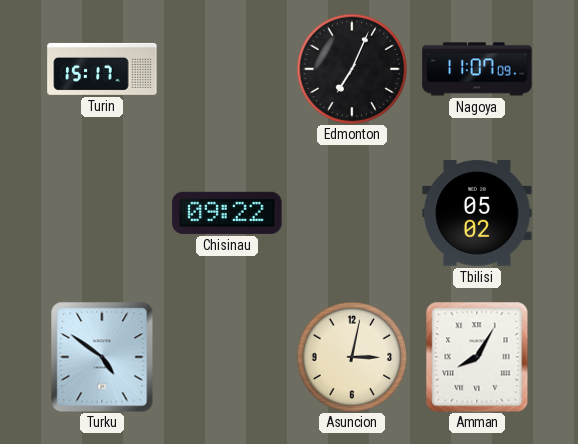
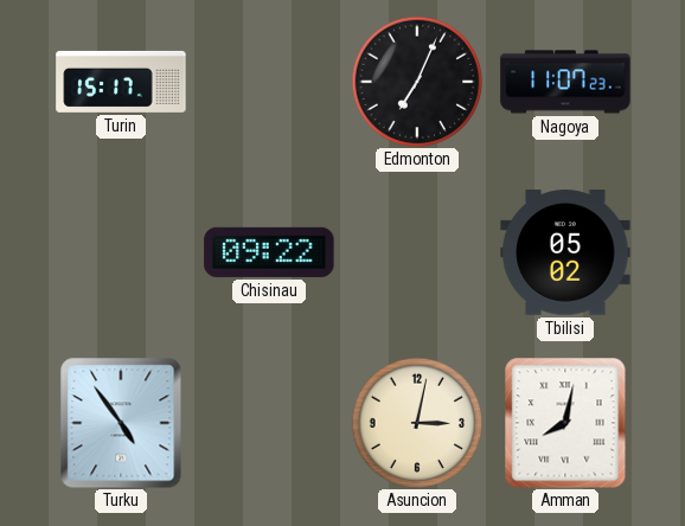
Nagoya: 11:07:09 -> 11:07:23
Turku: 4:51 -> 4:54
Amman: 8:05 -> 8:02
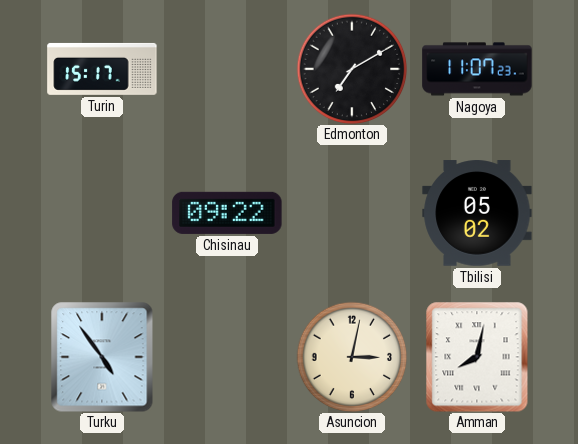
Edmonton: 7:04 -> 7:10
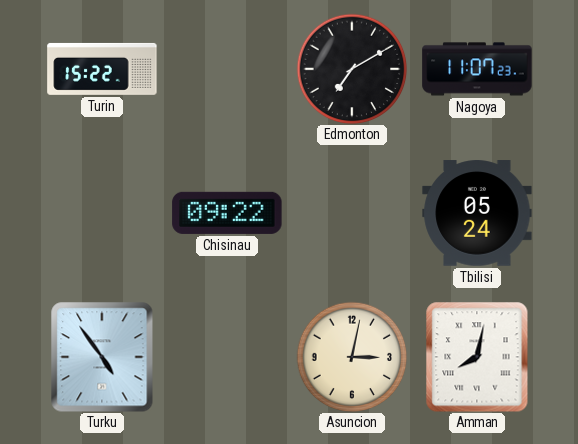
Turin: 15:17 -> 15:22
Tbilisi: 05:02 -> 05:24
